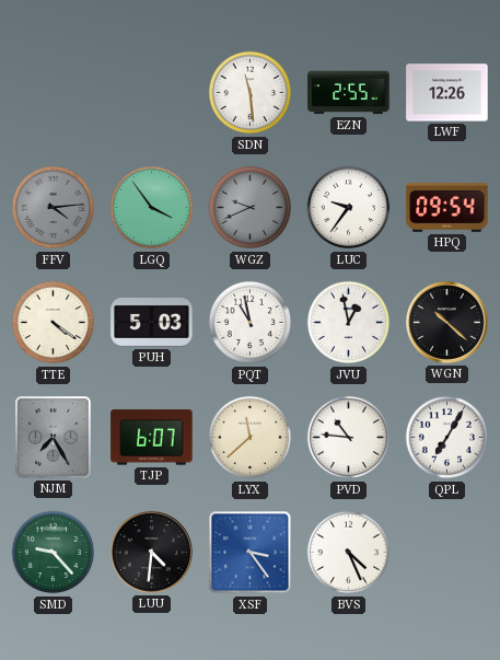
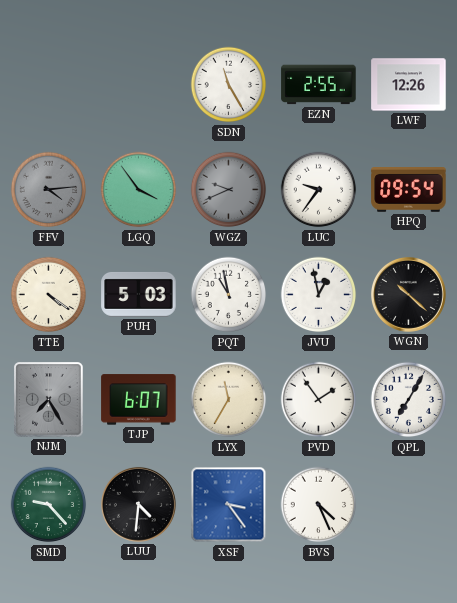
SDN: 11:29 -> 11:25
LYX: 11:38 -> 11:35
PVD: 10:46 -> 1:54
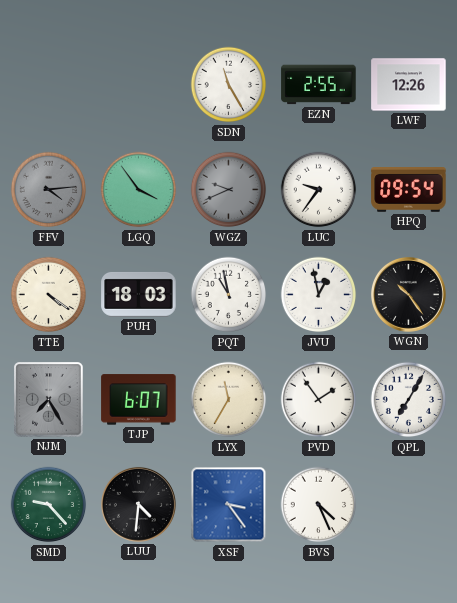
PUH: 5:03 -> 18:03
WGN: 10:22 -> 10:24
